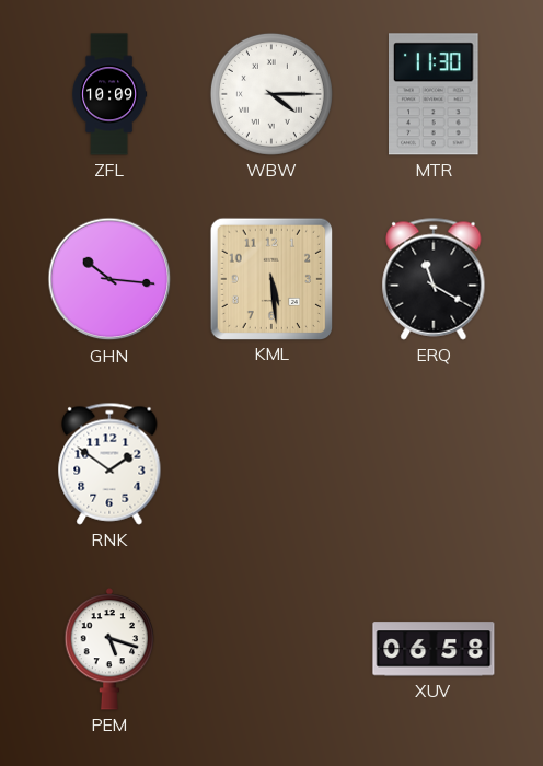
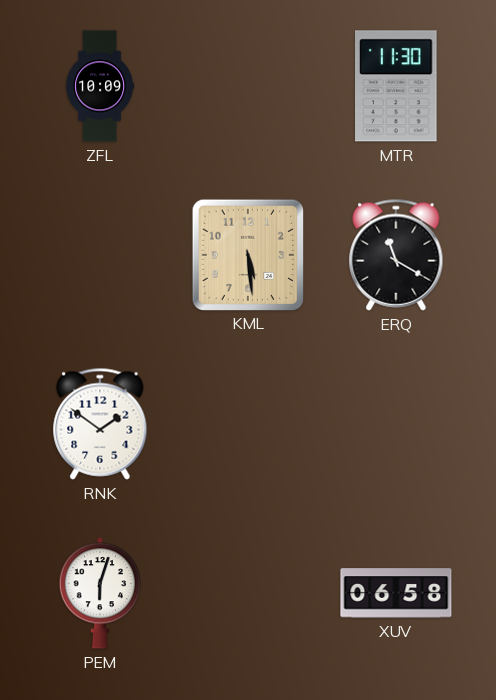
WBW: 4:15 -> none
GHN: 10:16 -> none
PEM: 5:18 -> 6:03
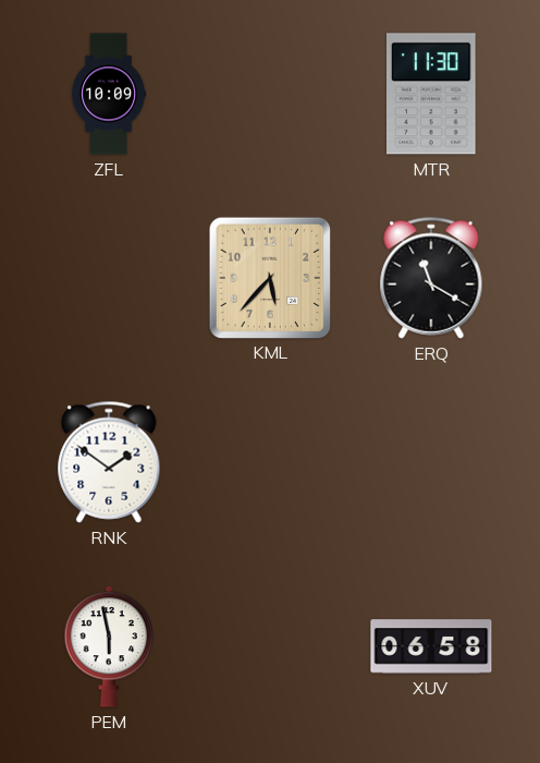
KML: 5:29 -> 5:37
PEM: 6:03 -> 5:58
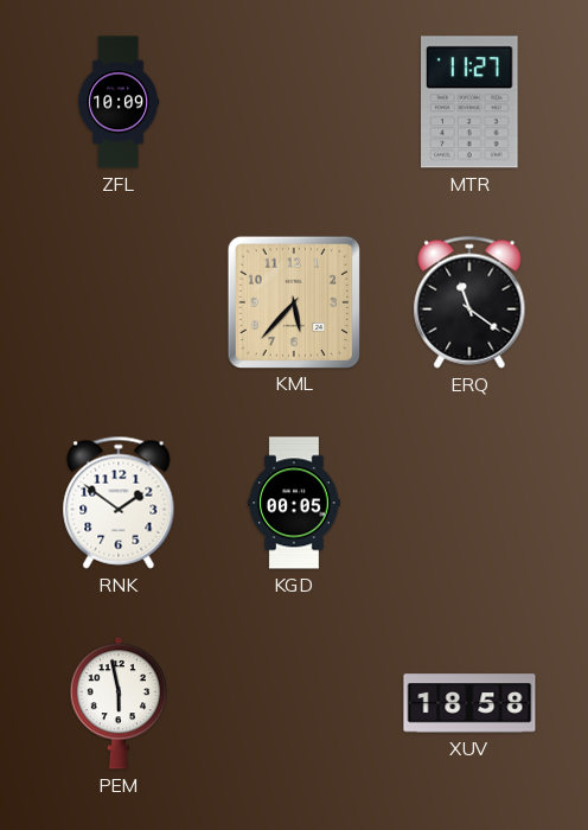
MTR: 11:30 -> 11:27
ERQ: 11:20 -> 11:21
KGD: none -> 00:05
XUV: 06:58 -> 18:58
